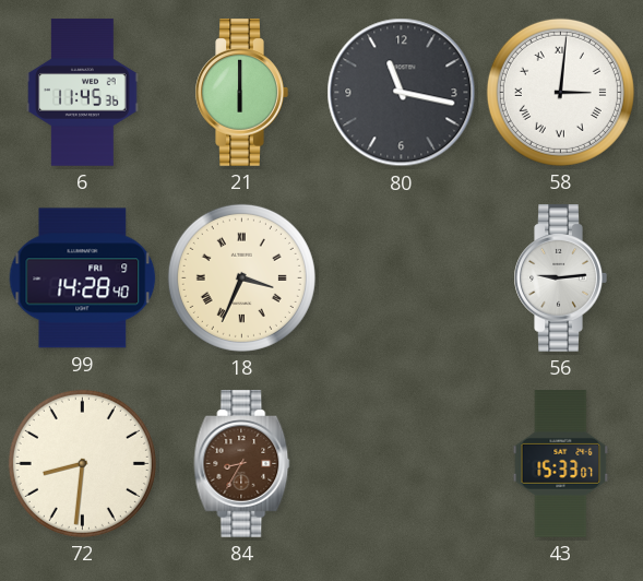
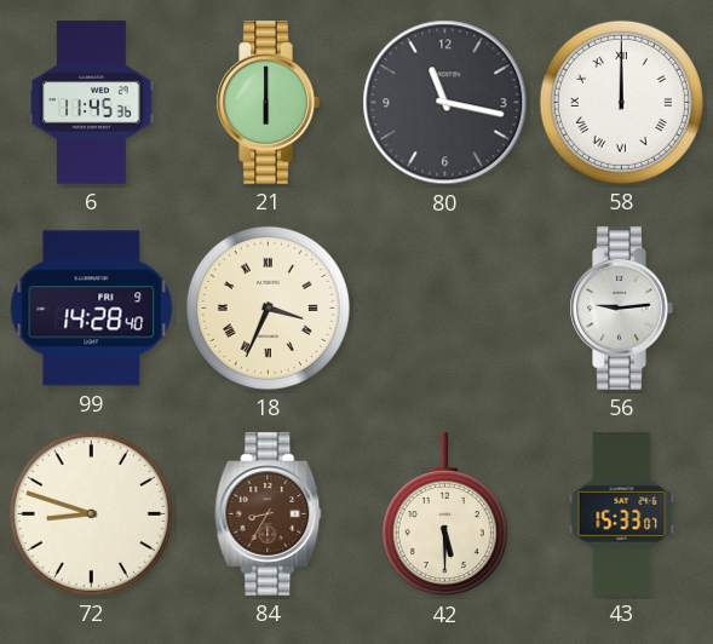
58: 3:01 -> 12:00
72: 8:31 -> 8:48
42: none -> 5:30
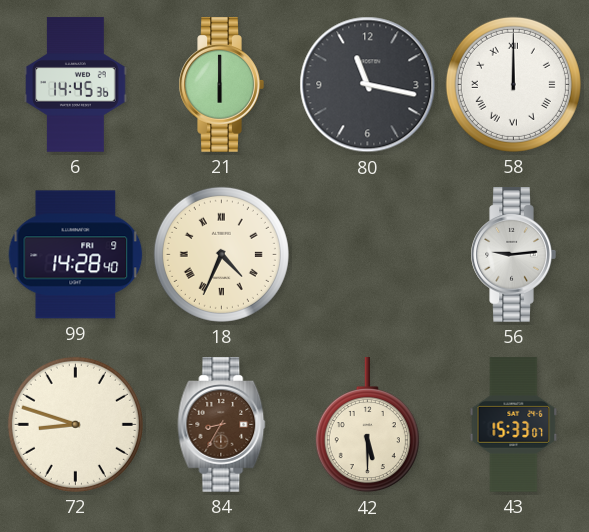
6: 11:45 -> 14:45
18: 3:34 -> 4:34
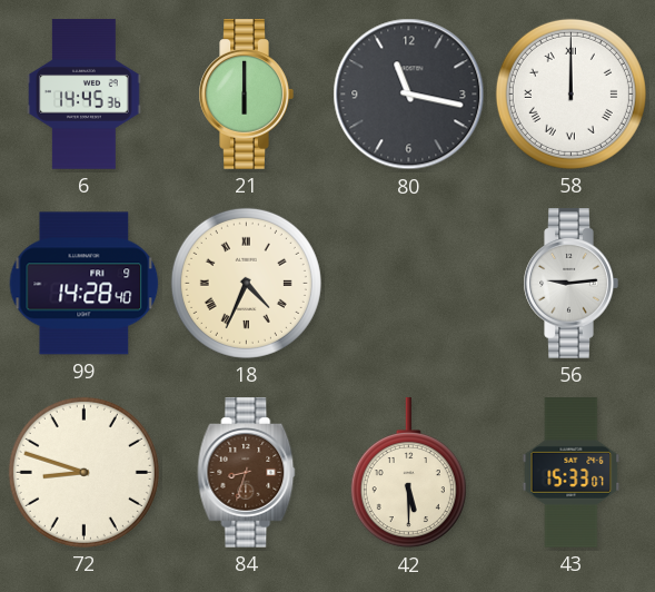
84: 8:35 -> 8:33
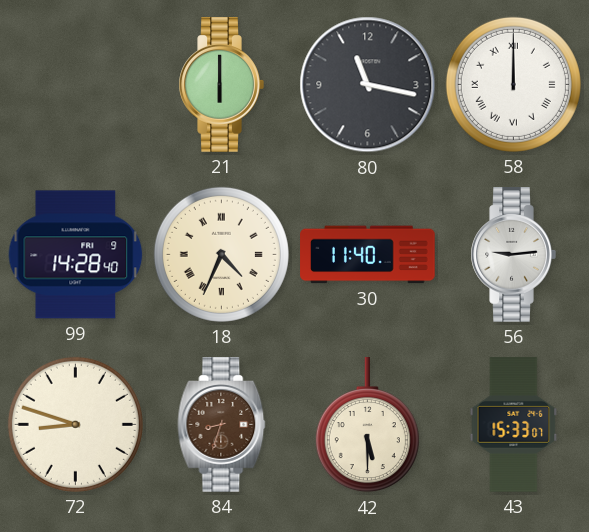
6: 14:45 -> none
30: none -> 11:40
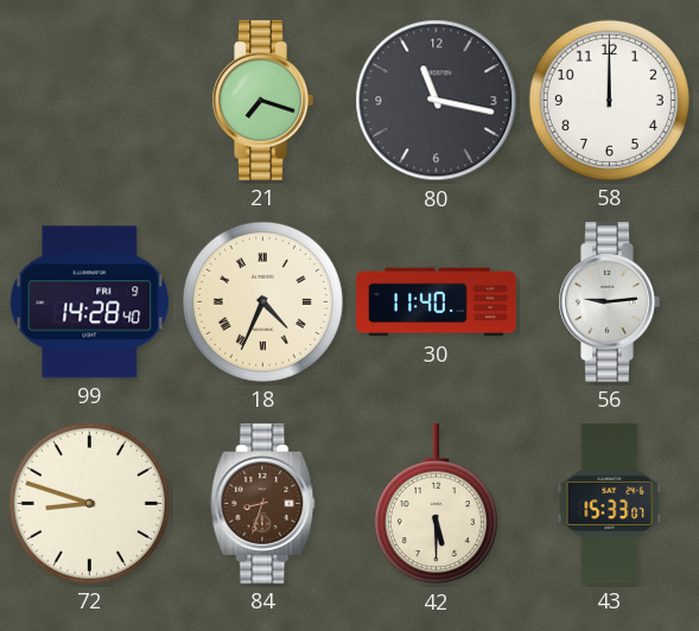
21: 6:00 -> 7:18
58 numerals: Roman -> Arabic
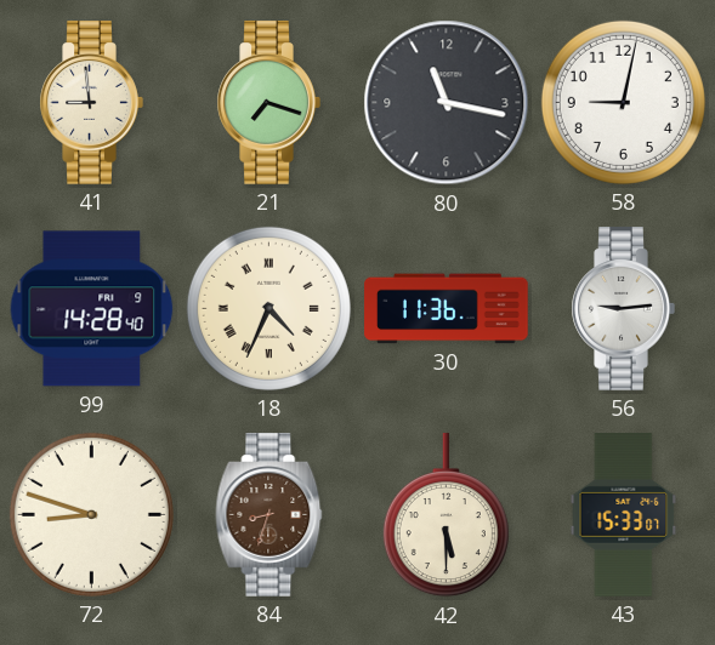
41: none -> 8:59
58: 12:00 -> 9:02
30: 11:40 -> 11:36
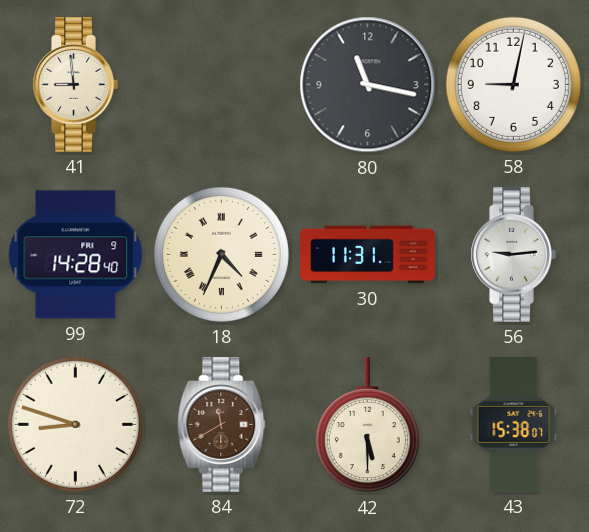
21: 7:18 -> none
30: 11:36 -> 11:31
84: 8:33 -> 11:40
43: 15:33 -> 15:38
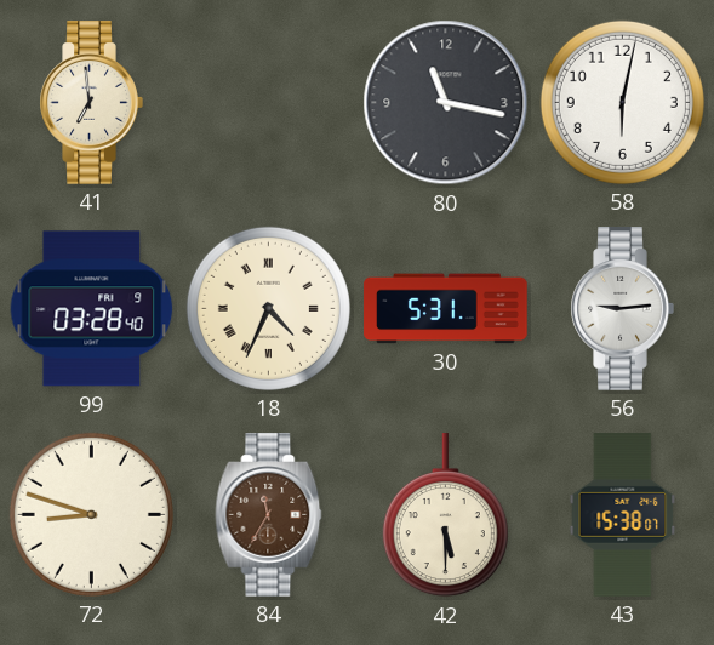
41: 8:59 -> 6:59
58: 9:02 -> 6:02
99: 14:28 -> 03:28
30: 11:31 -> 5:31
84: 11:40 -> 11:35
